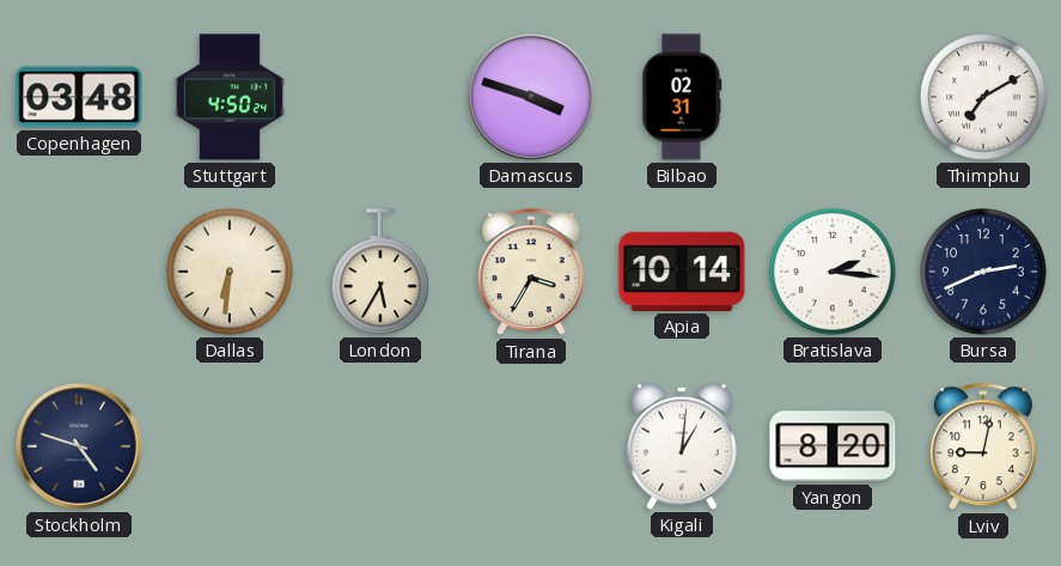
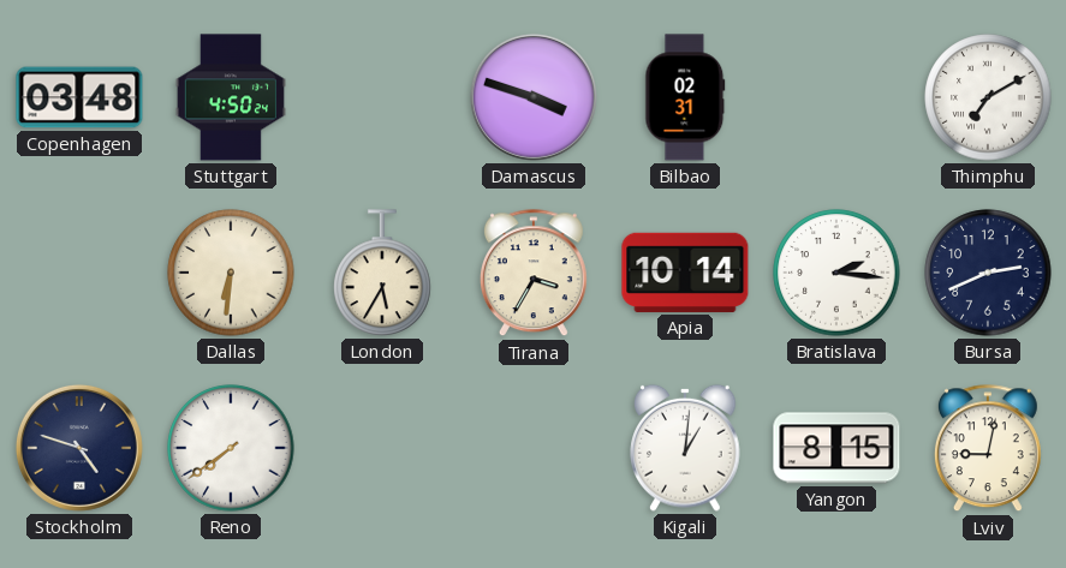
Reno: none -> 7:39
Yangon: 8:20 -> 8:15
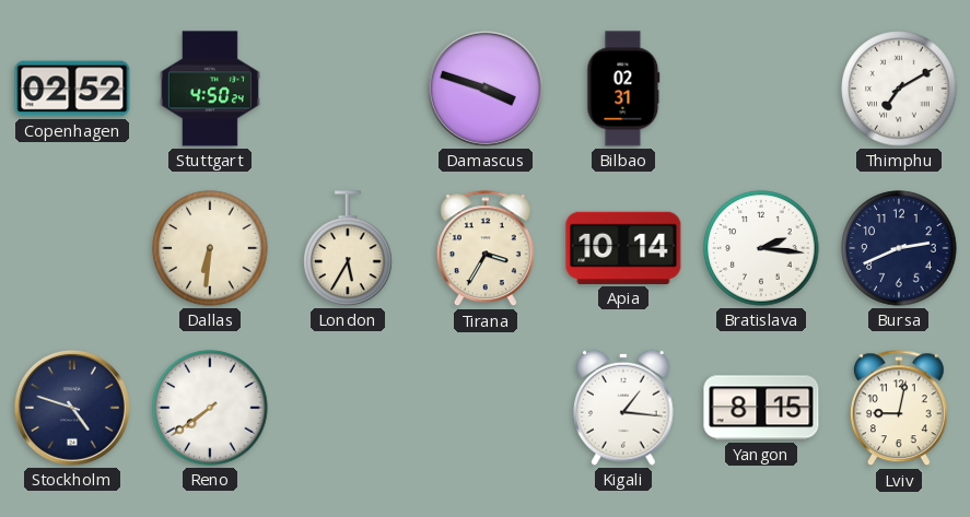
Copenhagen: 03:48 -> 02:52
Kigali: 1:01 -> 1:16
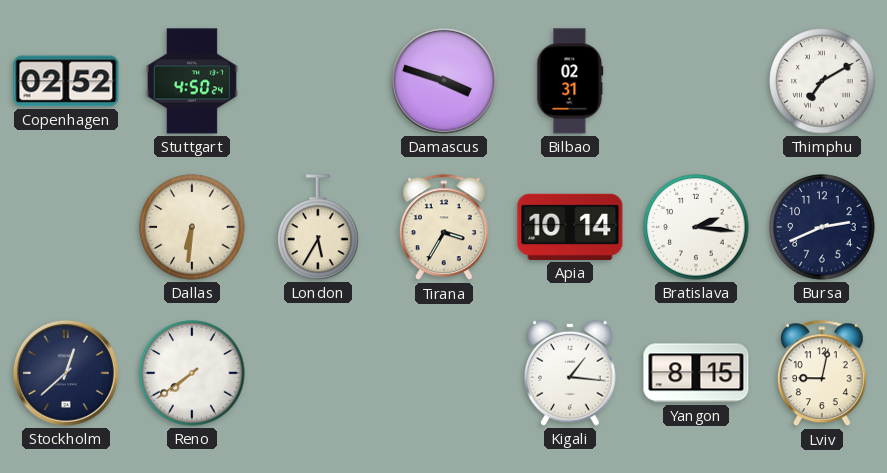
Stockholm: 4:48 -> 12:38
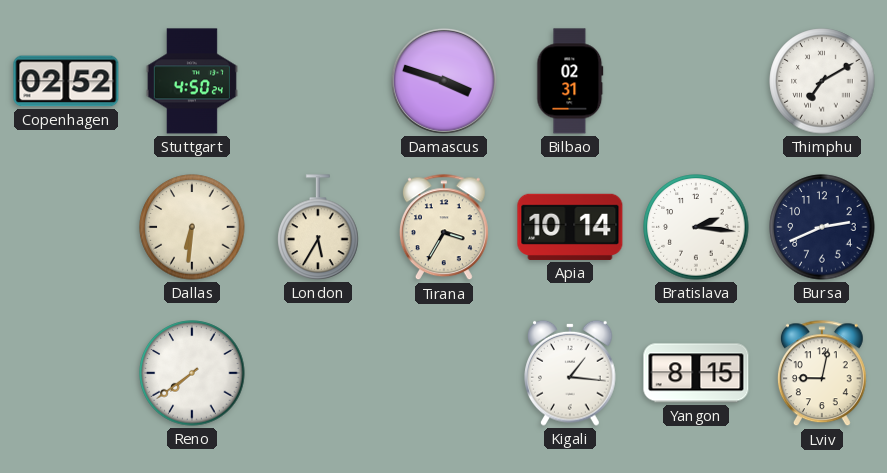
Stockholm: 12:38 -> none
